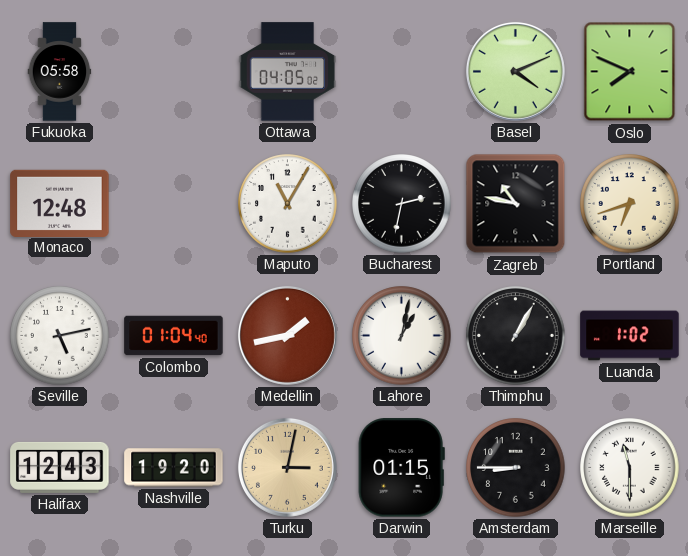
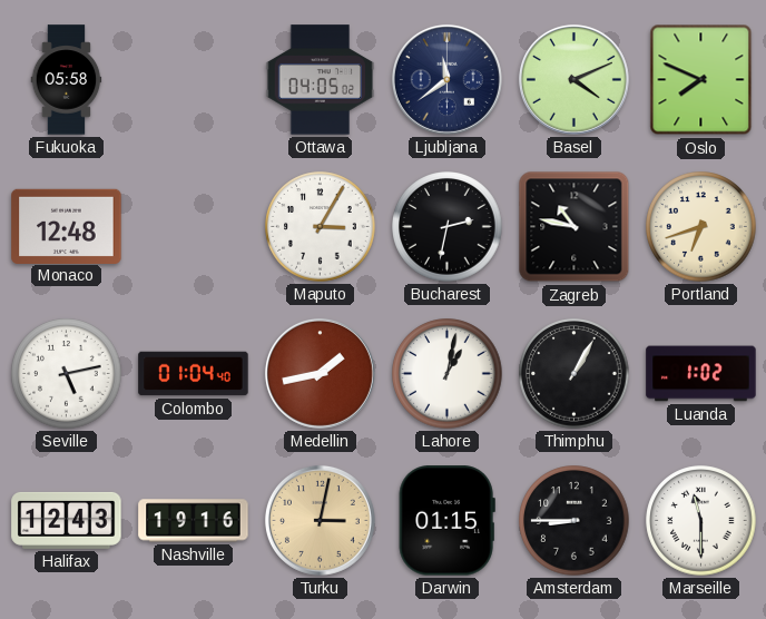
Ljubljana: none -> 11:39
Maputo: 11:05 -> 3:05
Nashville: 19:20 -> 19:16
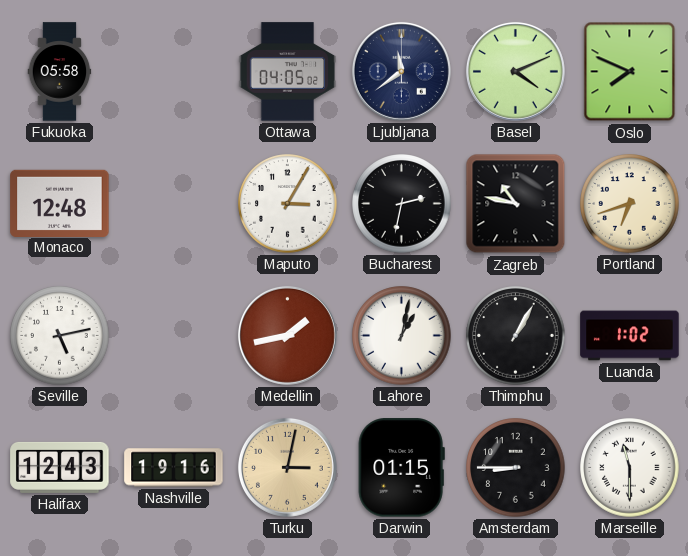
Colombo: 01:04 -> none
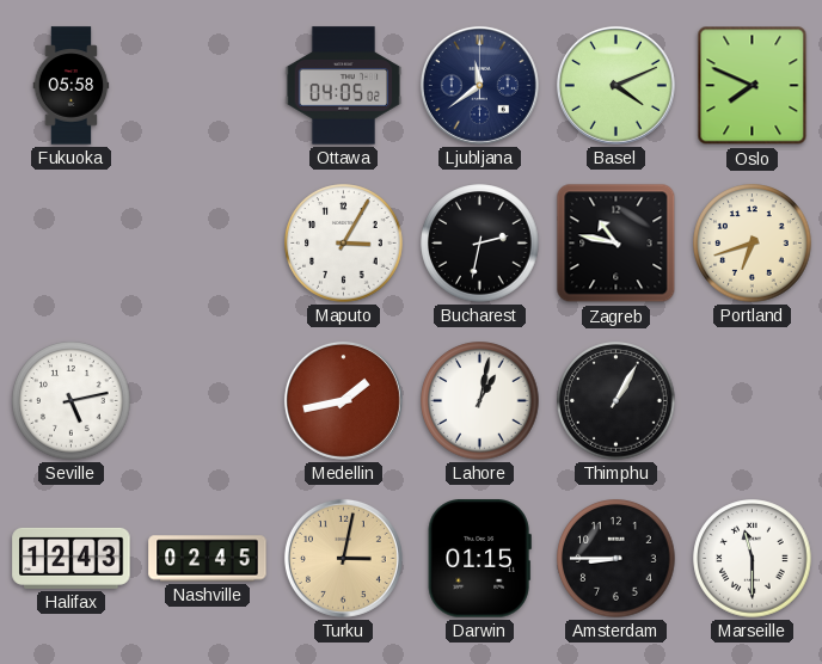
Monaco: 12:48 -> none
Luanda: 1:02 -> none
Nashville: 19:16 -> 02:45
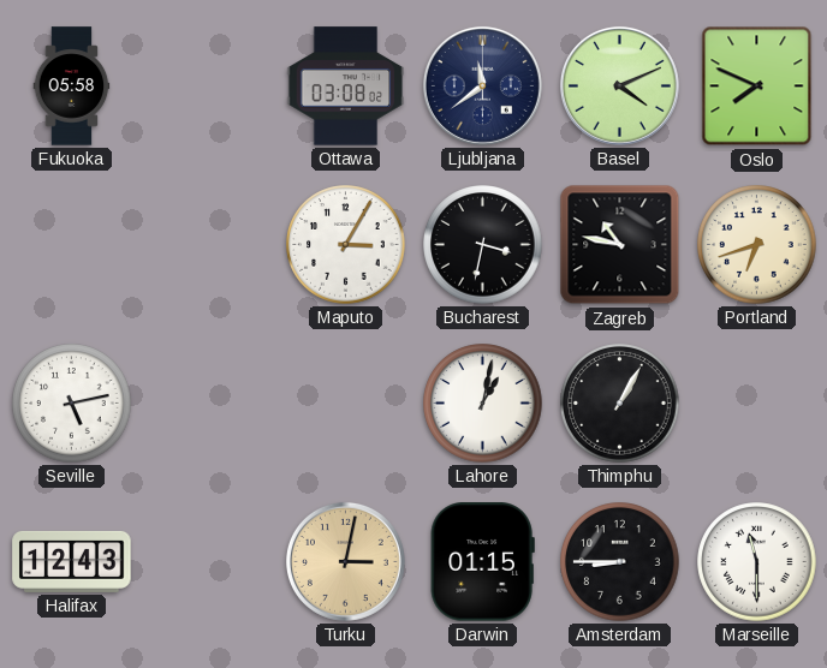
Ottawa: 04:05 -> 03:08
Bucharest: 2:32 -> 3:32
Medellin: 1:43 -> none
Nashville: 02:45 -> none
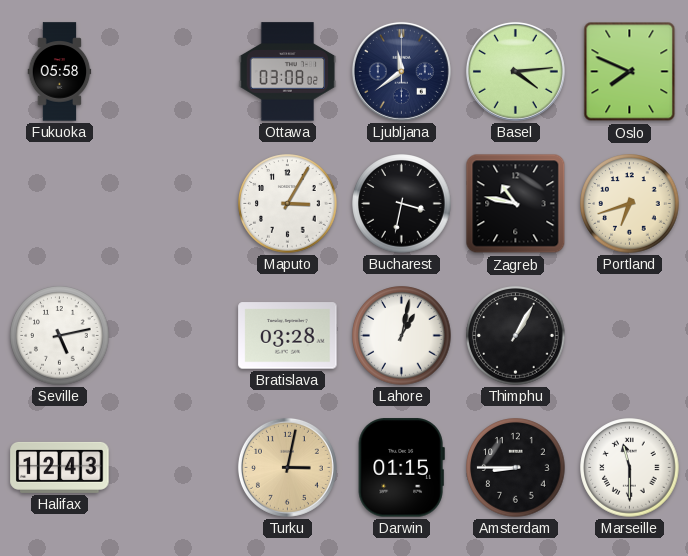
Basel: 4:11 -> 4:14
Bratislava: none -> 03:28
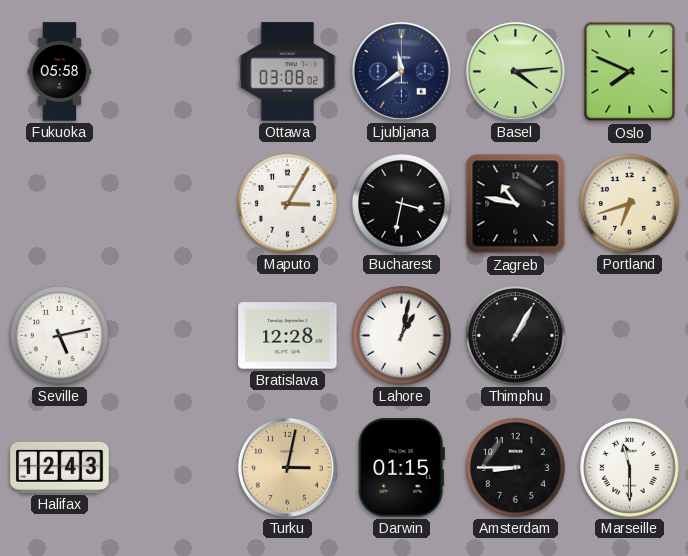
Bratislava: 03:28 -> 12:28
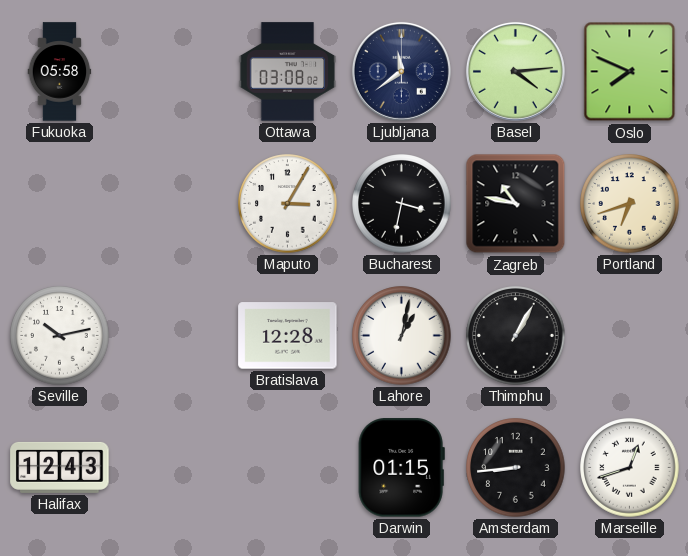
Seville: 5:13 -> 10:13
Turku: 3:02 -> none
Amsterdam: 8:45 -> 8:44
Marseille: 11:30 -> 12:42
